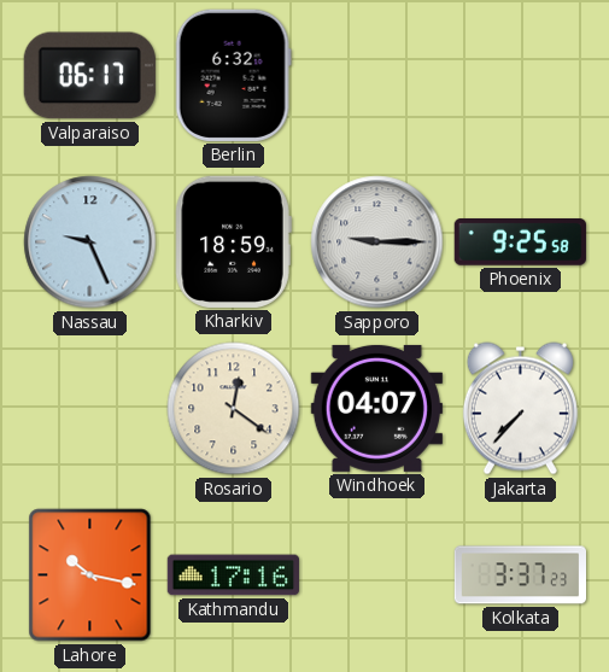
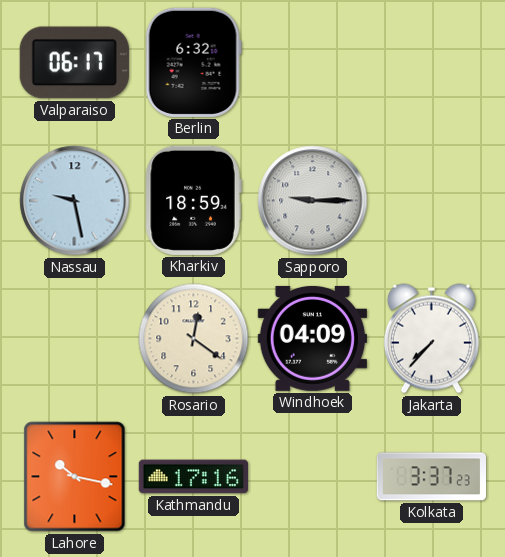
Nassau: 9:26 -> 9:28
Phoenix: 9:25 -> none
Windhoek: 04:07 -> 04:09
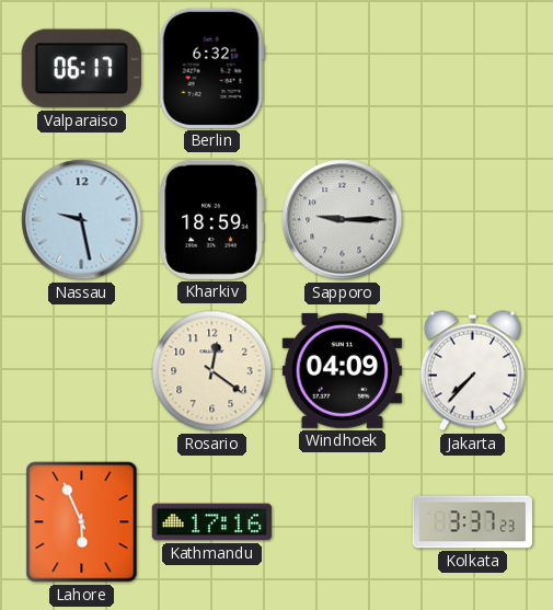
Lahore: 10:17 -> 5:56
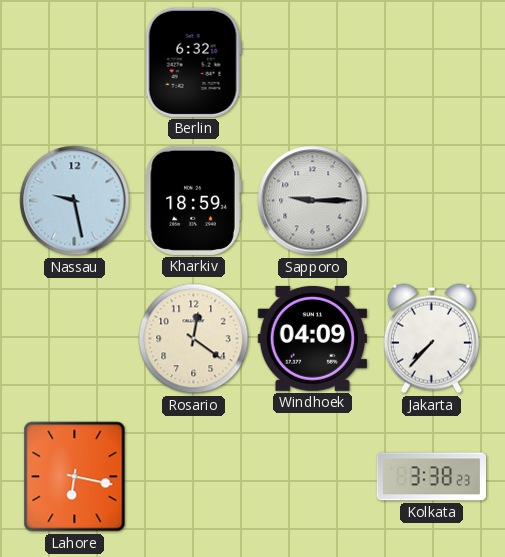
Valparaiso: 06:17 -> none
Lahore: 5:56 -> 6:17
Kathmandu: 17:16 -> none
Kolkata: 3:37 -> 3:38
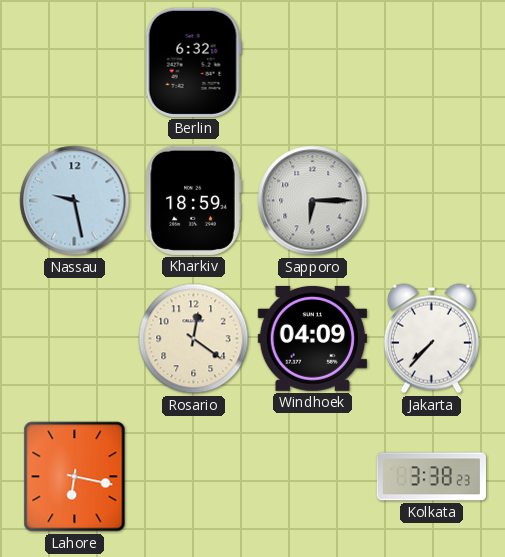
Sapporo: 9:15 -> 6:15
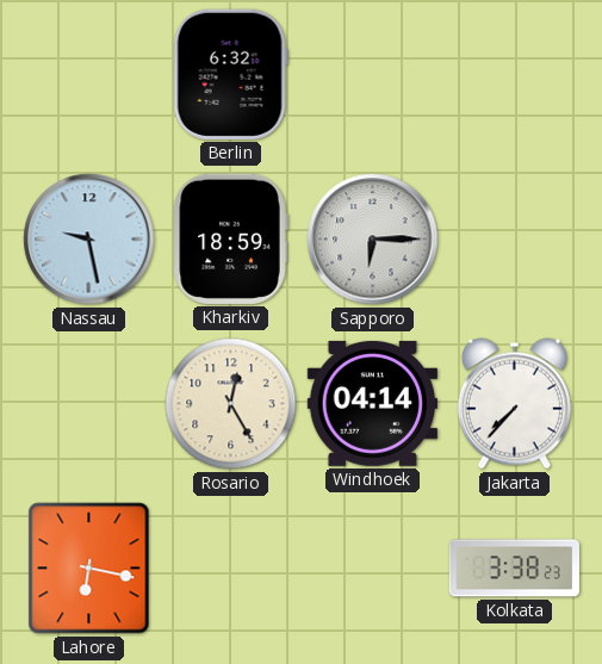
Rosario: 12:21 -> 12:25
Windhoek: 04:09 -> 04:14
